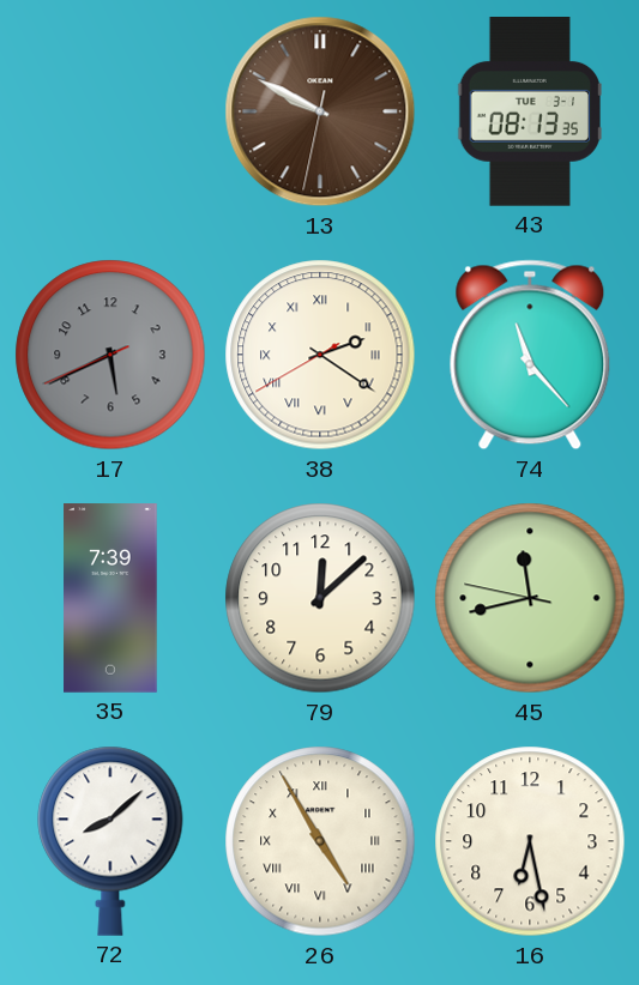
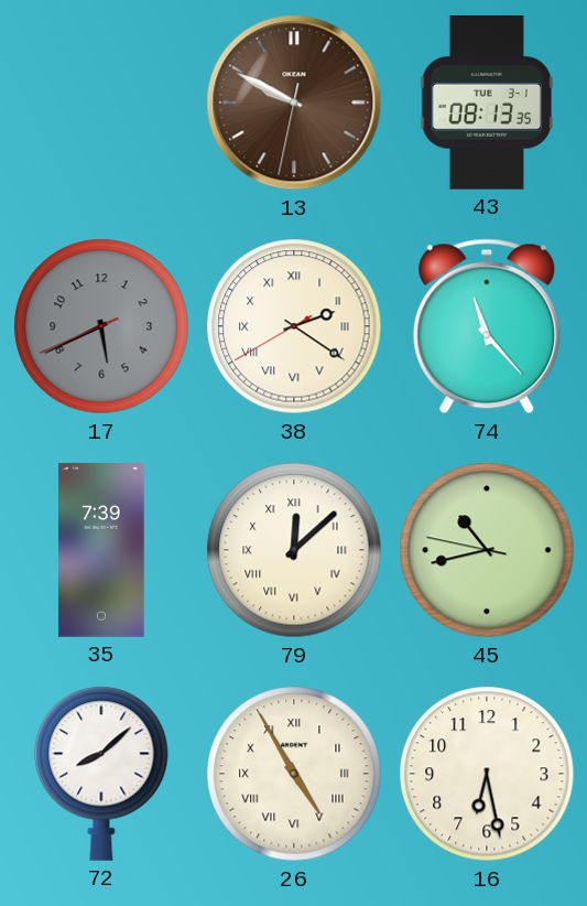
79 numerals: Arabic -> Roman
45: 11:42 -> 10:42
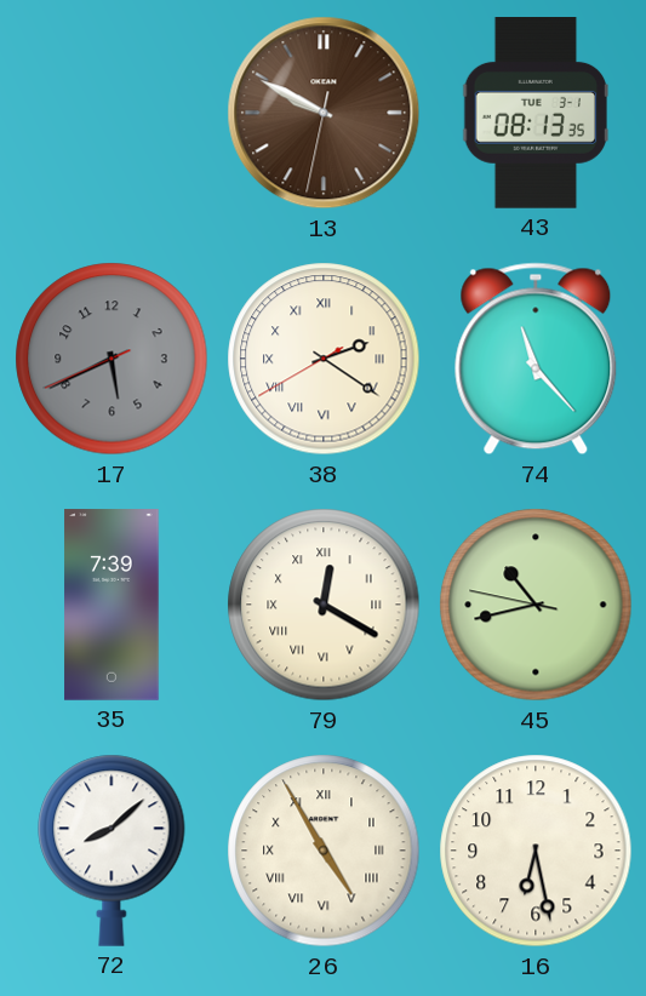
79: 12:08 -> 12:20
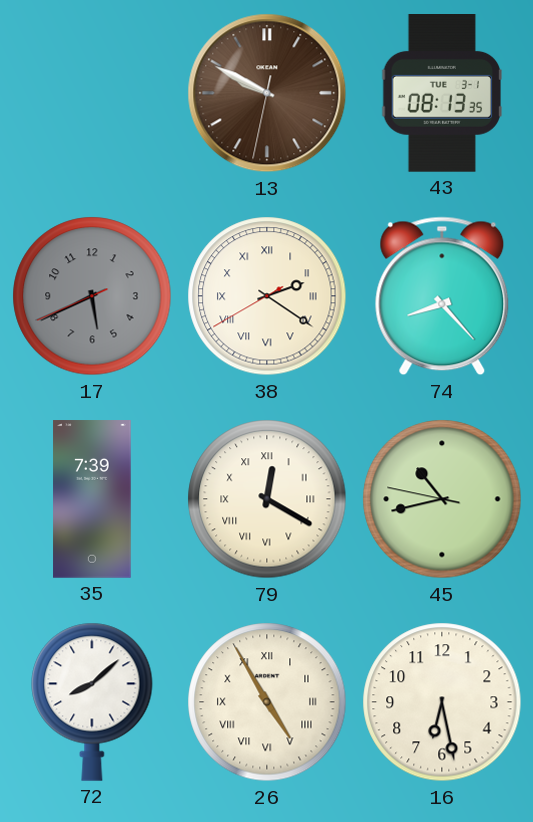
74: 11:23 -> 8:23
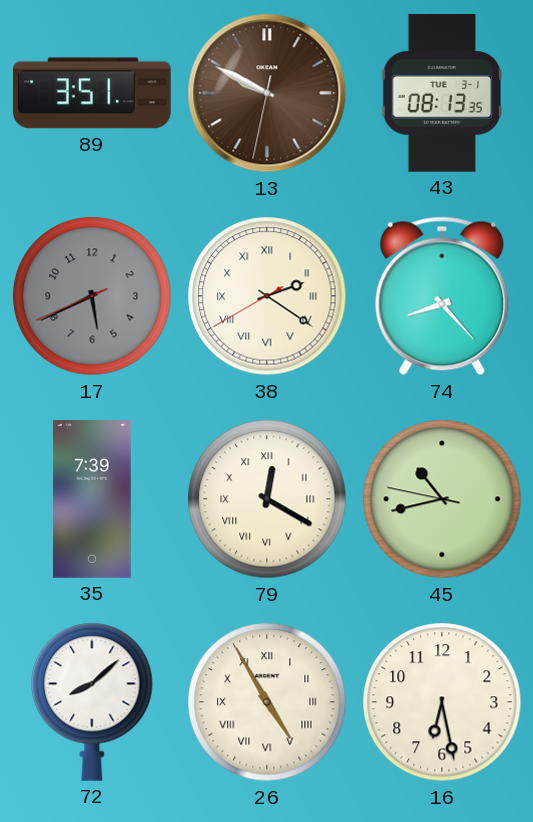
89: none -> 3:51
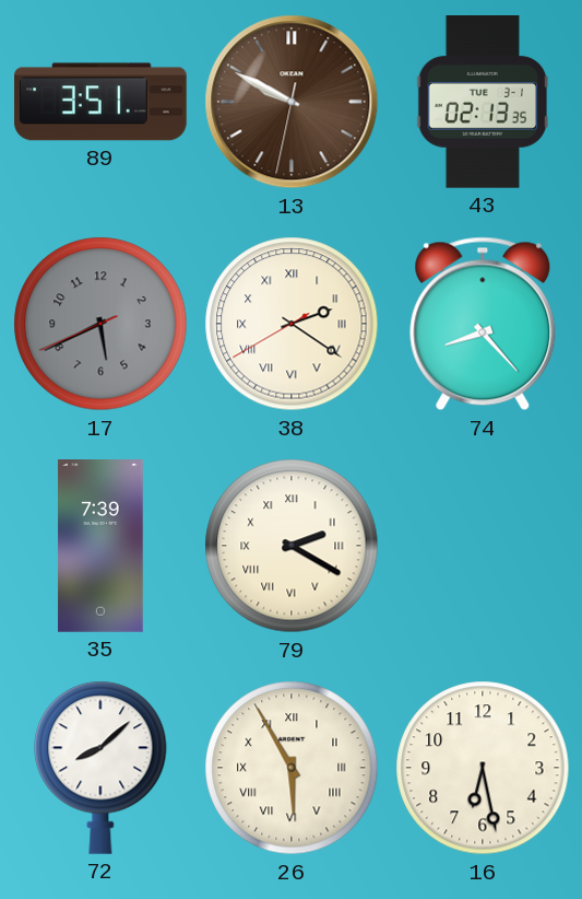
43: 08:13 -> 02:13
79: 12:20 -> 2:20
45: 10:42 -> none
26: 4:55 -> 5:55
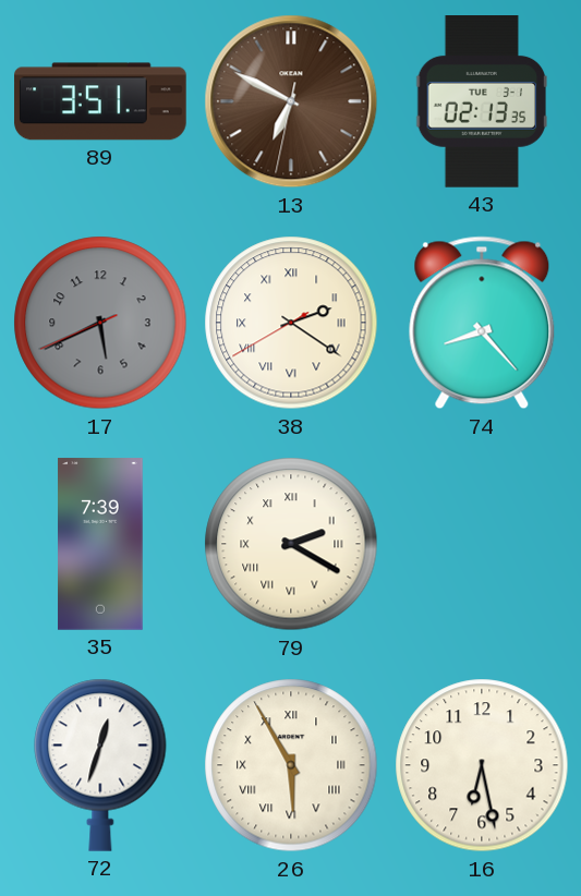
13: 9:49 -> 6:49
72: 8:08 -> 12:33
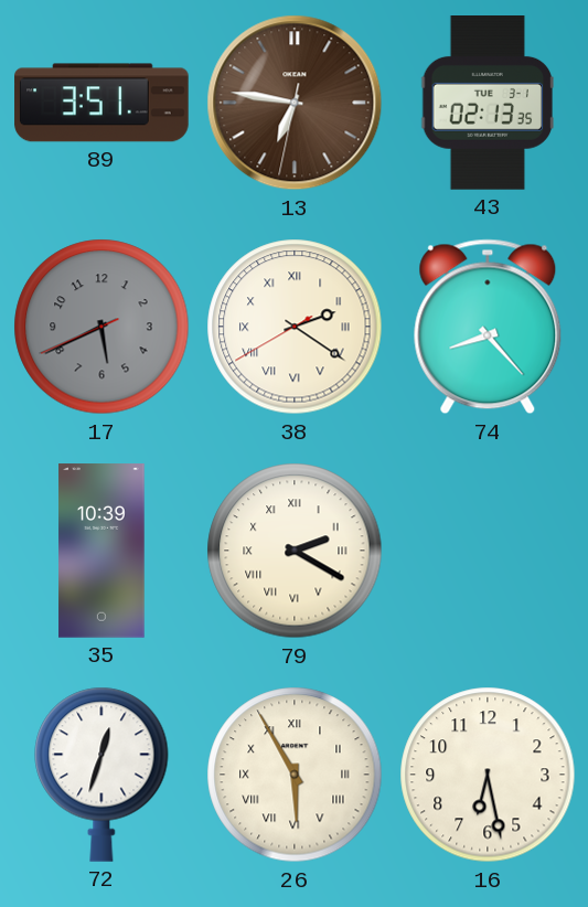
13: 6:49 -> 6:46
35: 7:39 -> 10:39
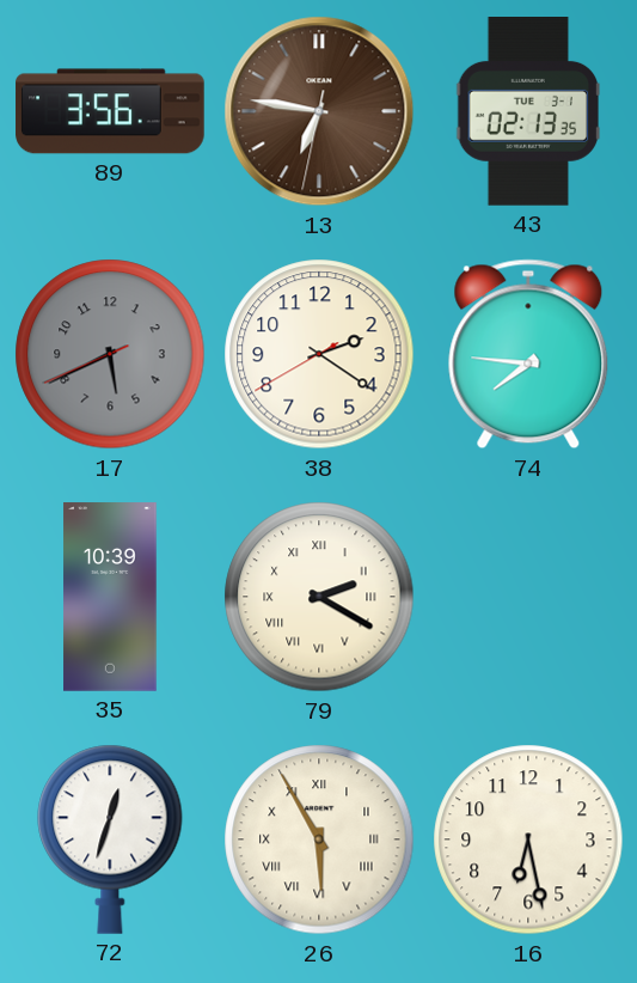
89: 3:51 -> 3:56
38 numerals: Roman -> Arabic
74: 8:23 -> 7:46
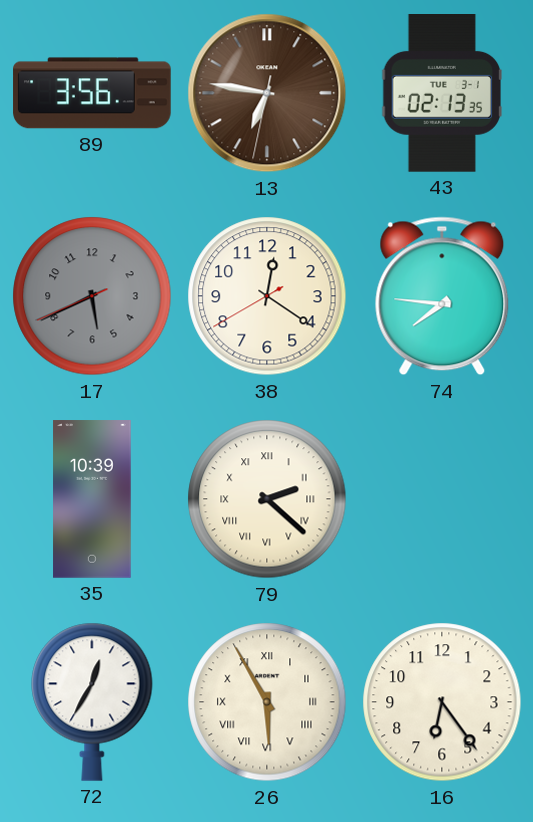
38: 2:20 -> 12:20
79: 2:20 -> 2:22
72: 12:33 -> 12:35
16: 6:28 -> 6:24
